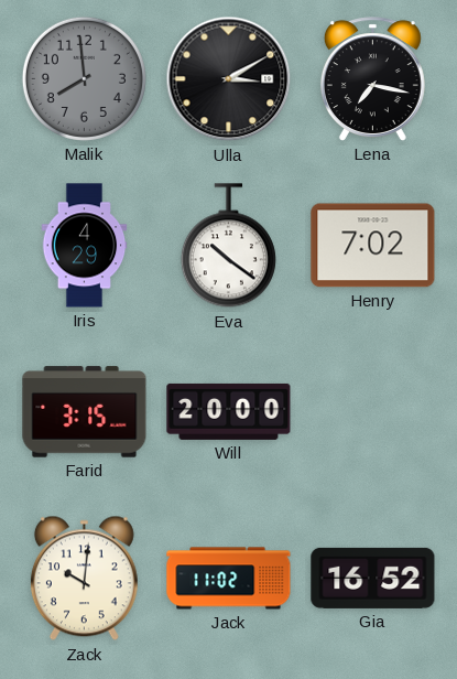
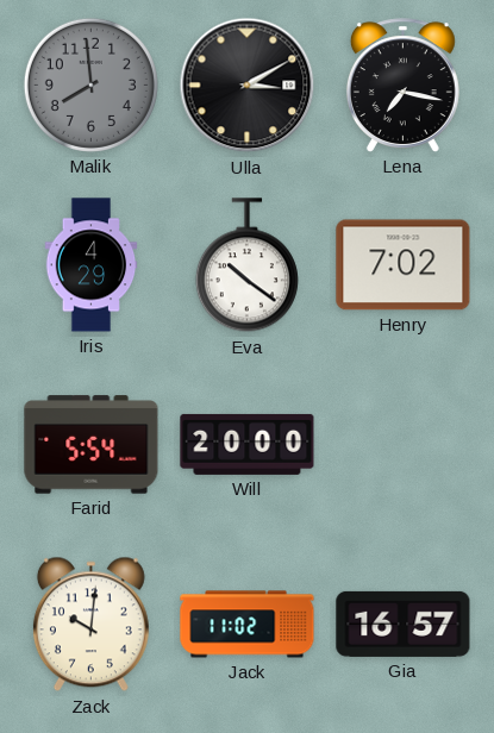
Farid: 3:15 -> 5:54
Gia: 16:52 -> 16:57
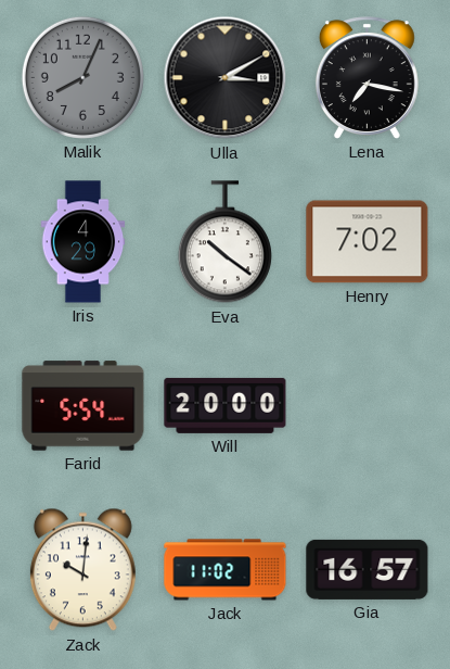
Malik: 7:59 -> 8:04
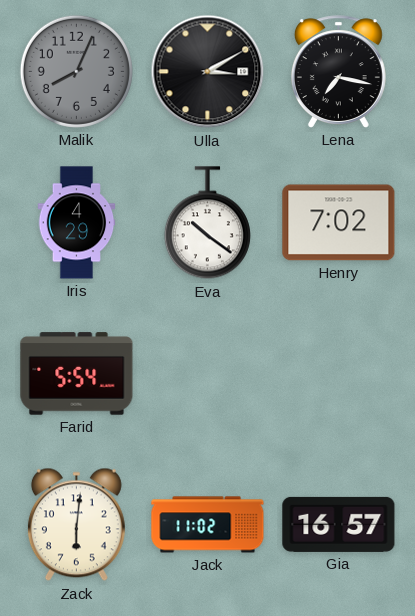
Will: 20:00 -> none
Zack: 10:01 -> 6:01
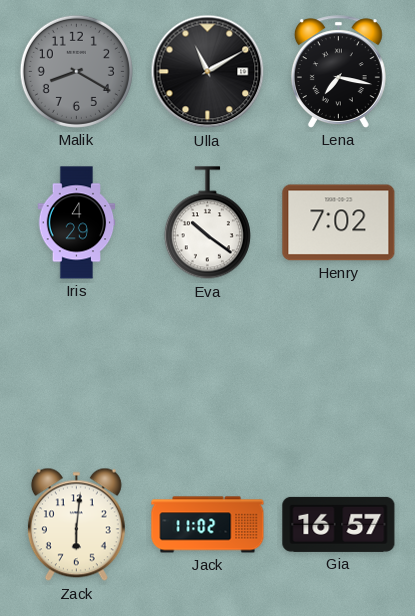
Malik: 8:04 -> 8:20
Ulla: 3:10 -> 11:10
Farid: 5:54 -> none
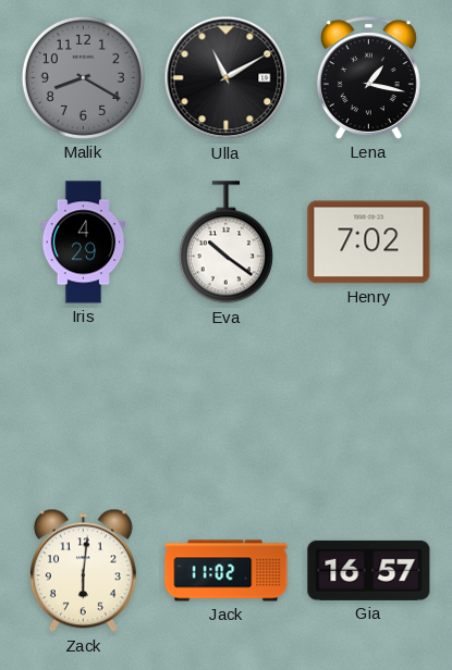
Lena: 7:17 -> 1:17
